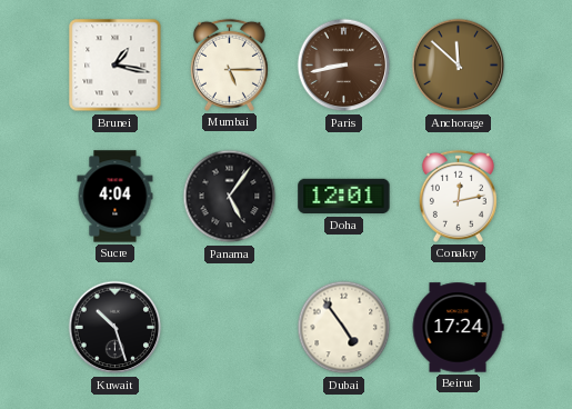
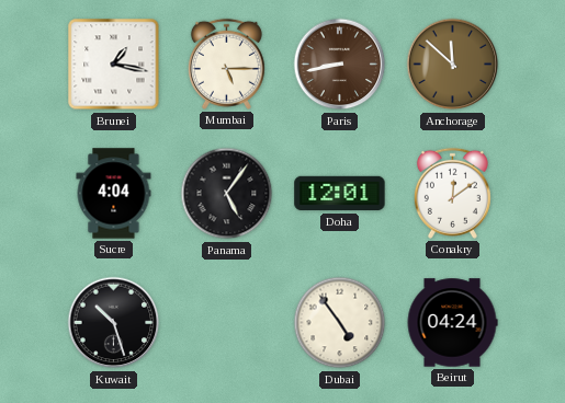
Conakry: 12:13 -> 12:09
Beirut: 17:24 -> 04:24
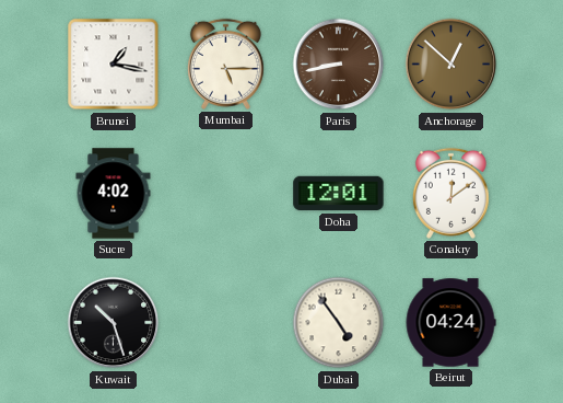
Anchorage: 11:52 -> 12:52
Sucre: 4:04 -> 4:02
Panama: 5:06 -> none
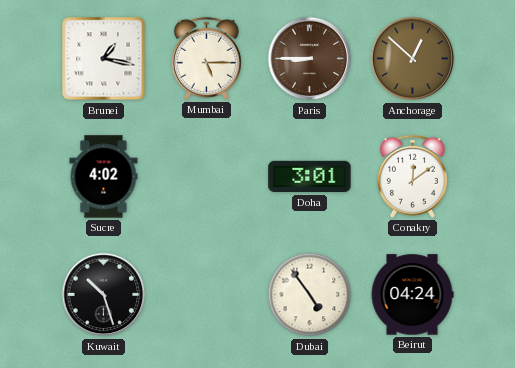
Paris: 8:43 -> 8:45
Doha: 12:01 -> 3:01
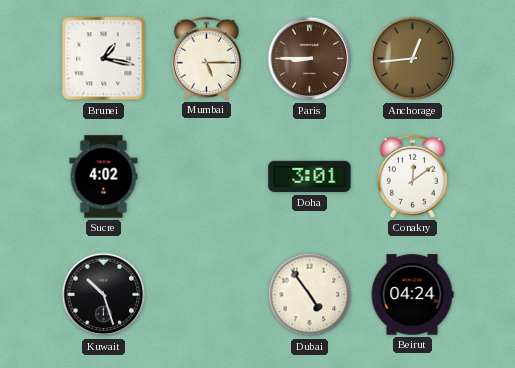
Anchorage: 12:52 -> 12:44
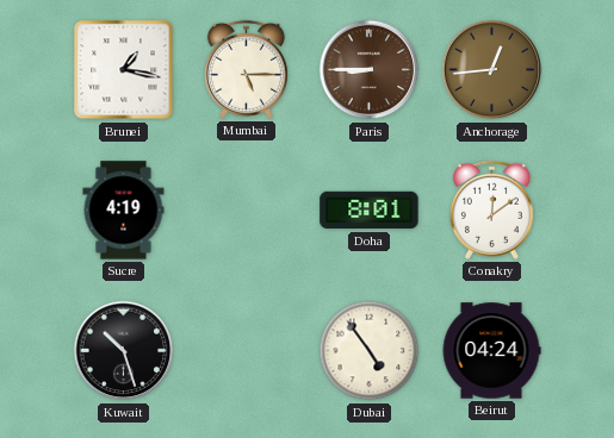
Sucre: 4:02 -> 4:19
Doha: 3:01 -> 8:01
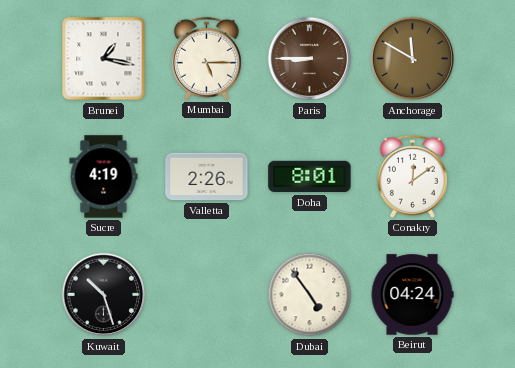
Anchorage: 12:44 -> 11:50
Valletta: none -> 2:26
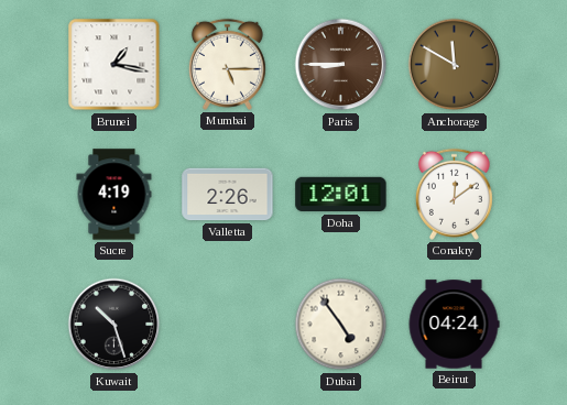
Doha: 8:01 -> 12:01
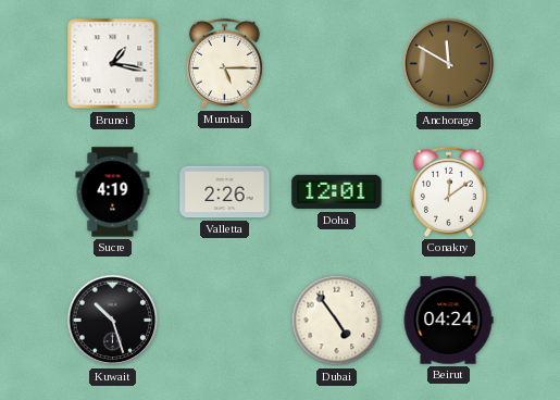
Paris: 8:45 -> none
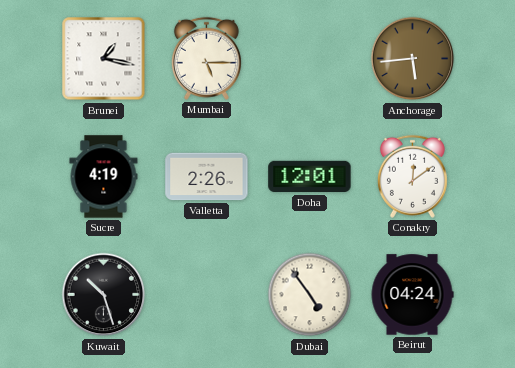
Anchorage: 11:50 -> 5:44
